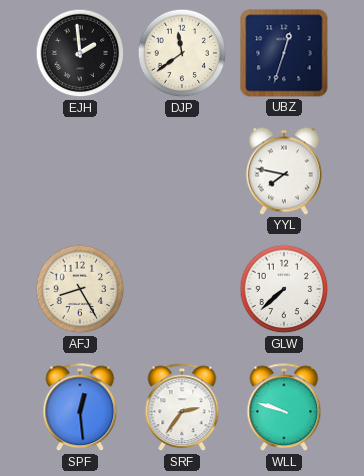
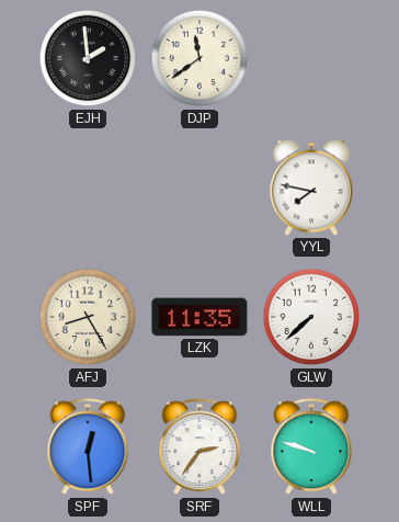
UBZ: 12:33 -> none
LZK: none -> 11:35
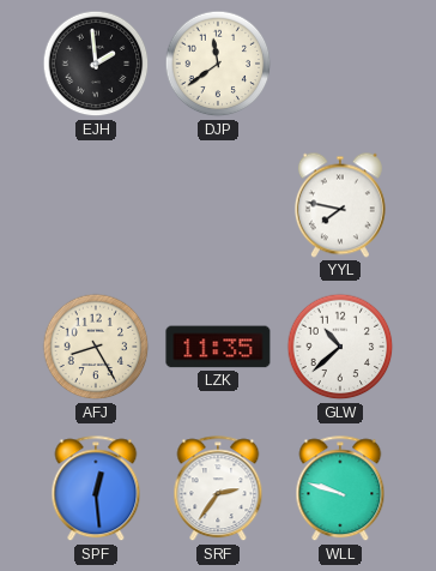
GLW: 7:38 -> 10:38
